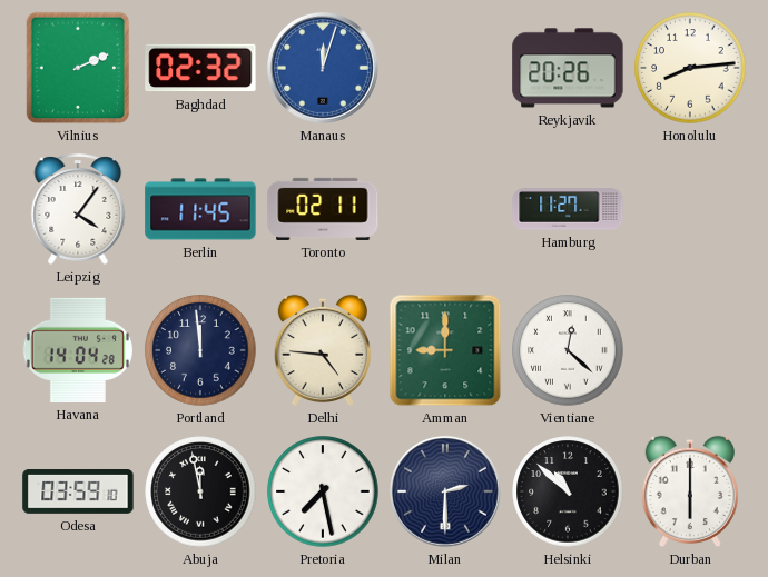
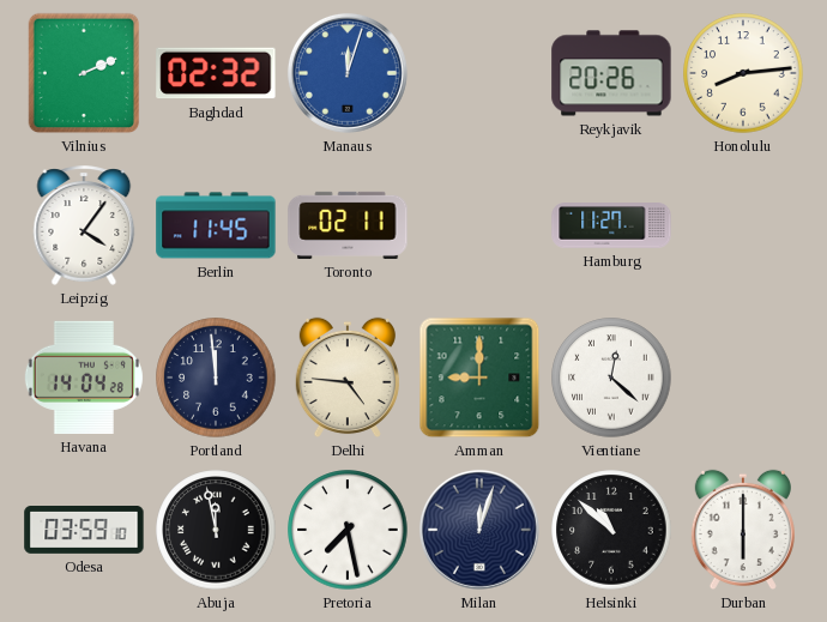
Milan: 2:30 -> 12:03
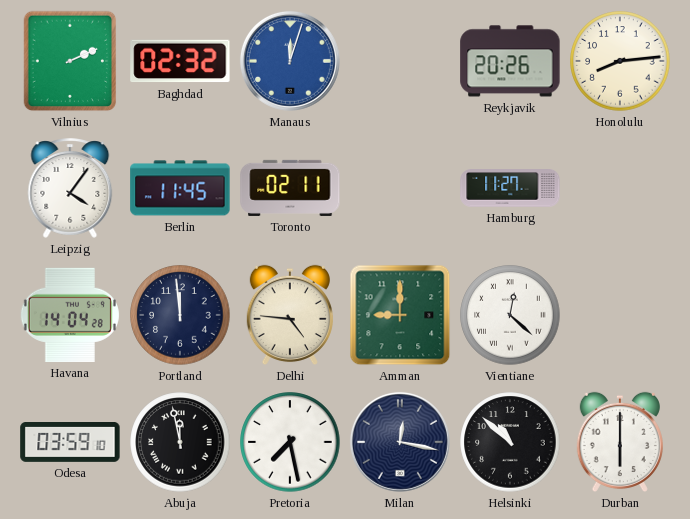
Milan: 12:03 -> 12:17
